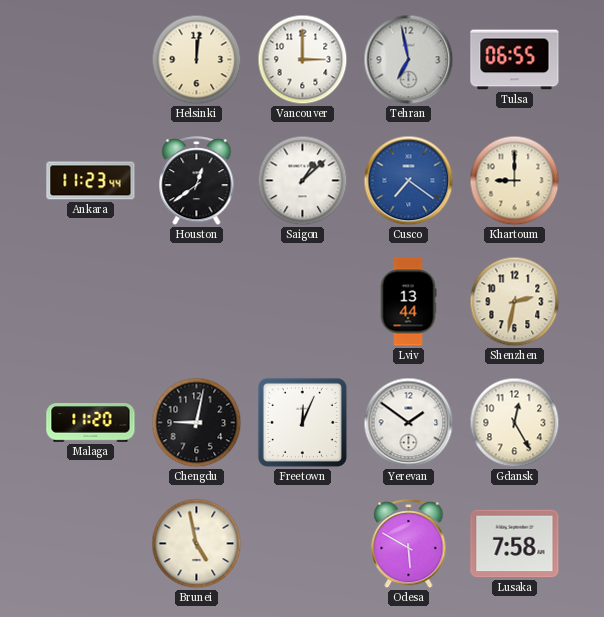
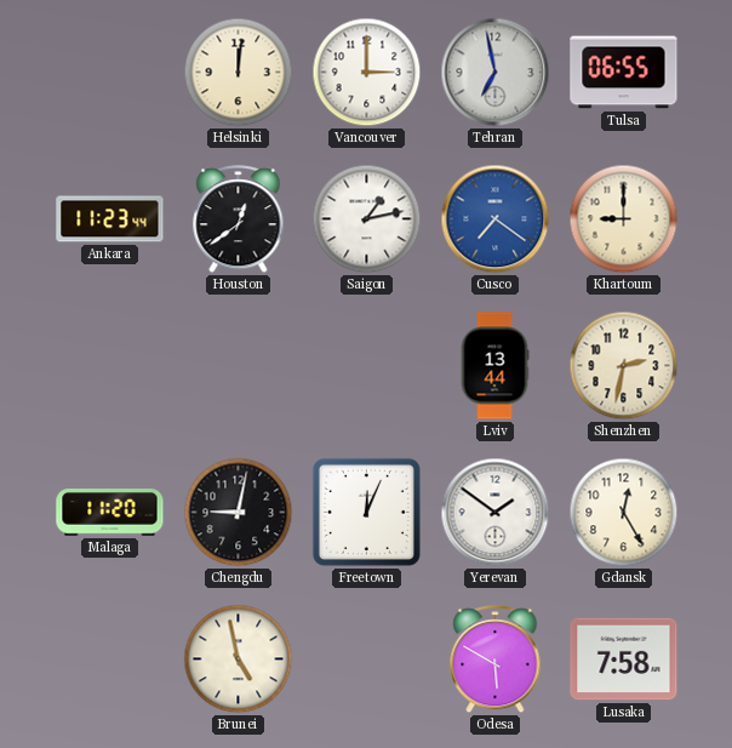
Saigon: 1:08 -> 1:13
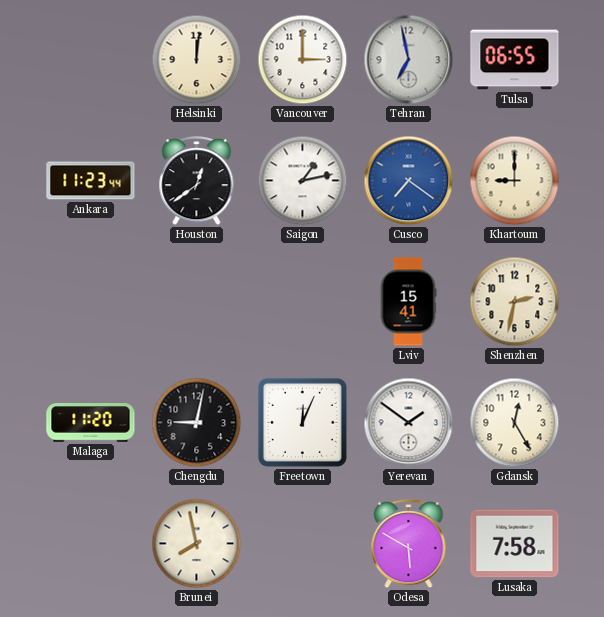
Lviv: 13:44 -> 15:41
Brunei: 4:58 -> 7:58
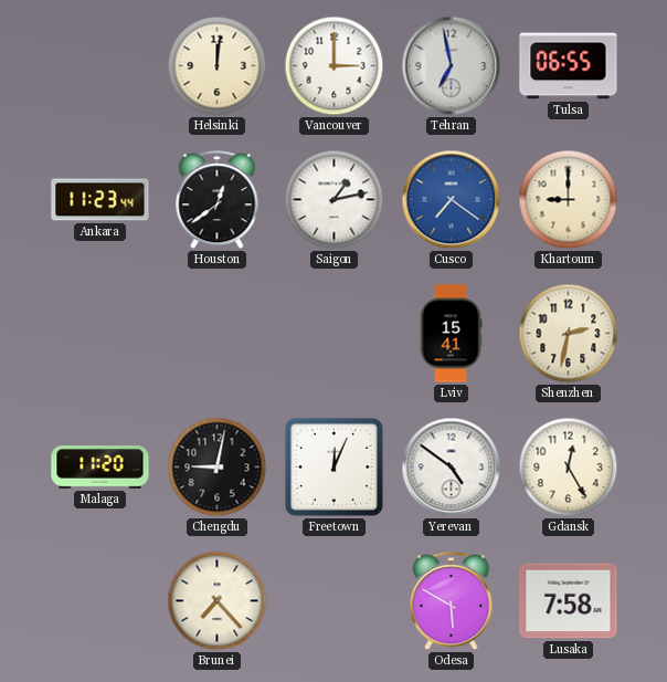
Yerevan: 1:51 -> 4:51
Brunei: 7:58 -> 7:23
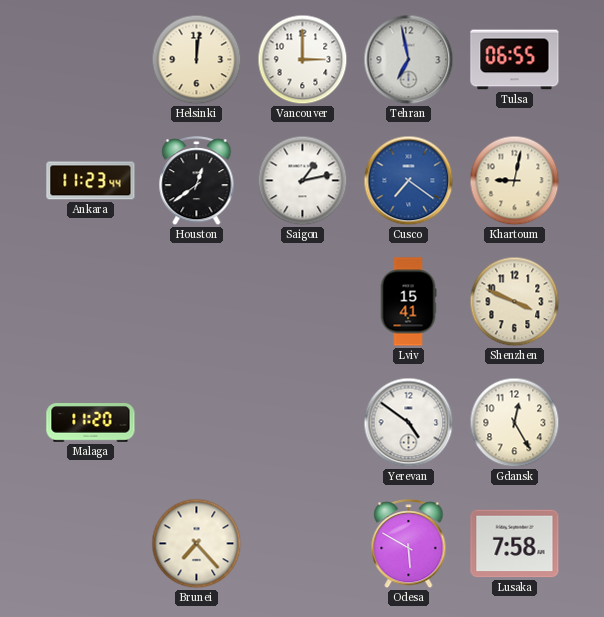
Khartoum: 9:00 -> 9:02
Shenzhen: 2:32 -> 3:49
Chengdu: 9:02 -> none
Freetown: 12:04 -> none
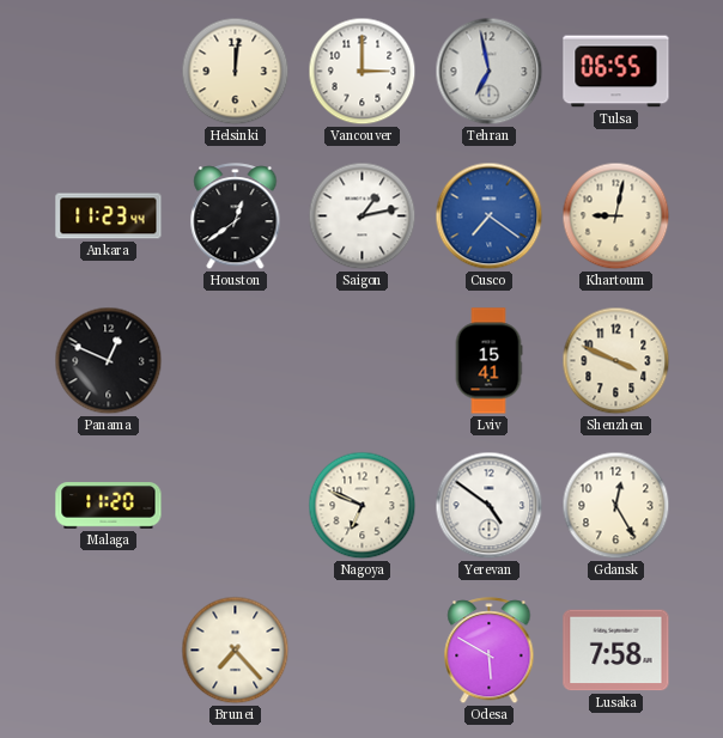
Panama: none -> 12:49
Nagoya: none -> 6:49
